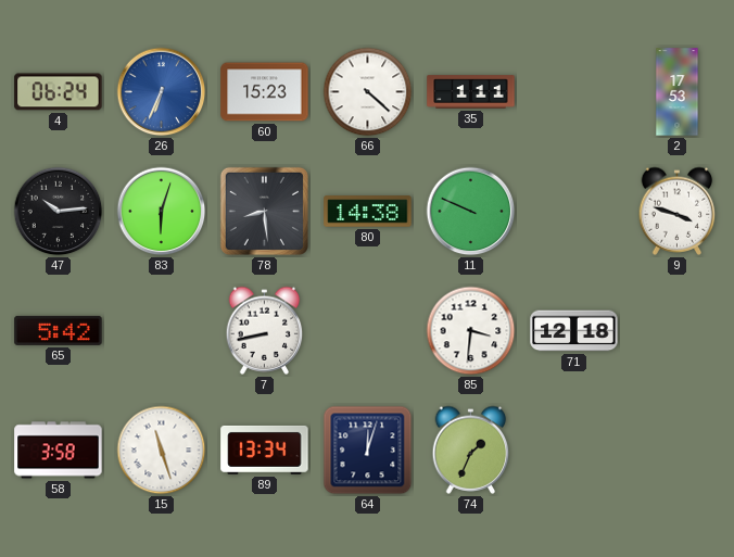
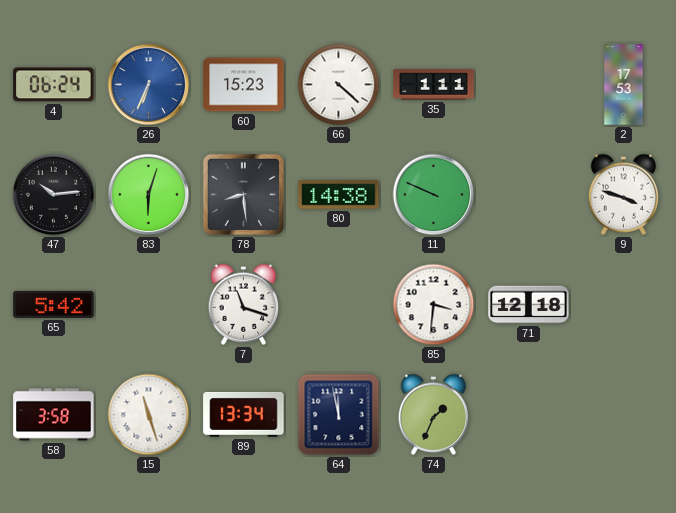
7: 8:43 -> 11:18
64: 12:03 -> 11:58
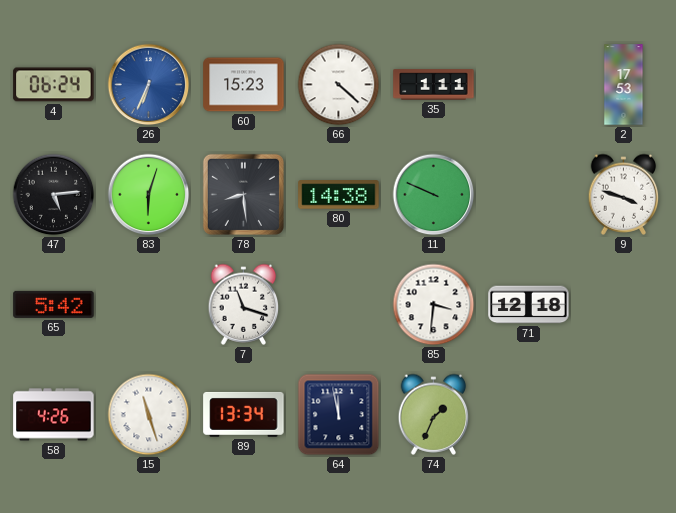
47: 10:14 -> 5:14
58: 3:58 -> 4:26
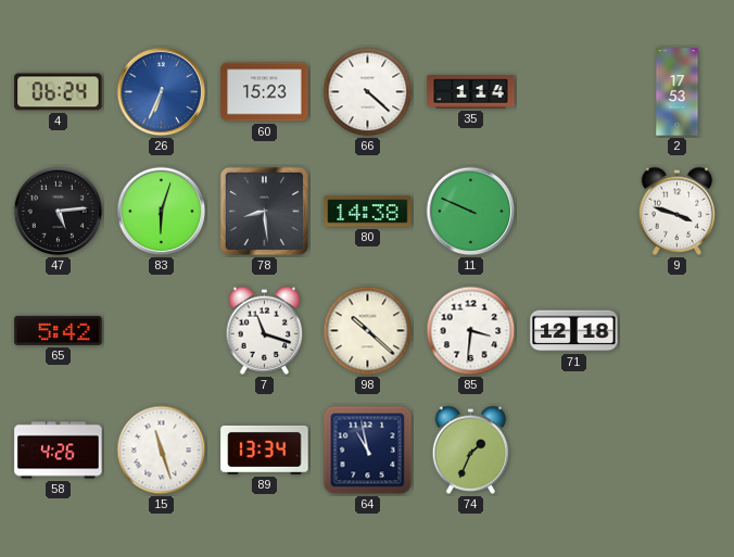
35: 1:11 -> 1:14
98: none -> 10:22
64: 11:58 -> 10:58
